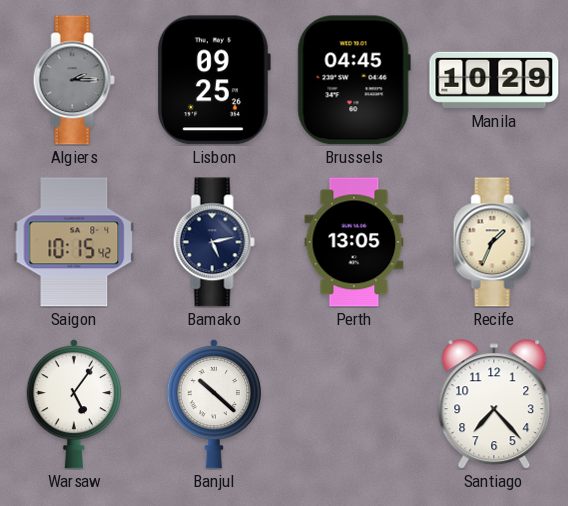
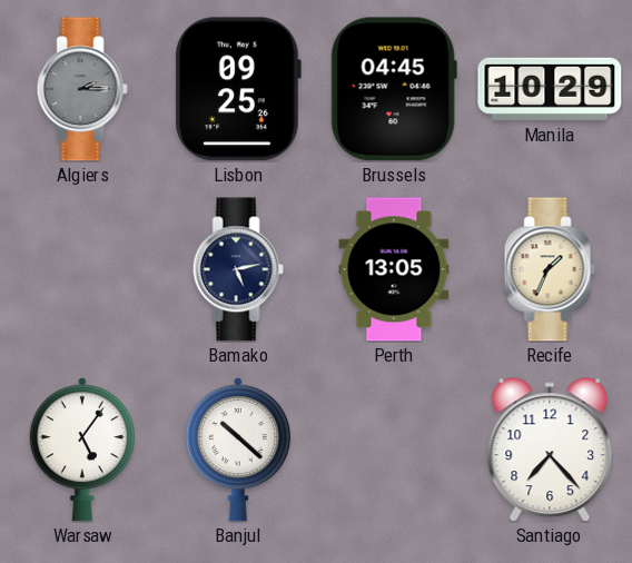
Saigon: 10:15 -> none
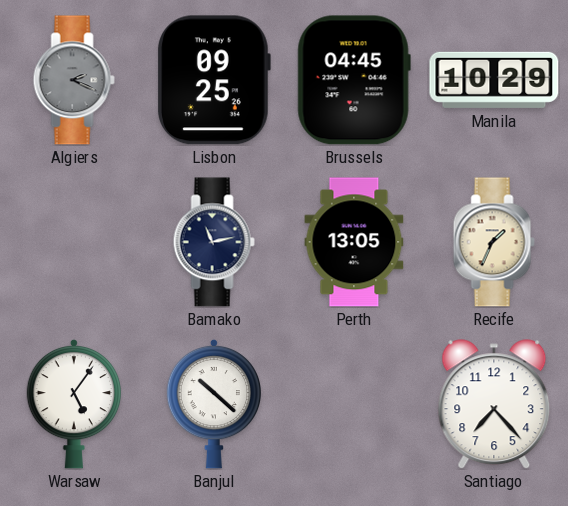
Algiers: 2:15 -> 2:19
Bamako: 5:13 -> 11:13
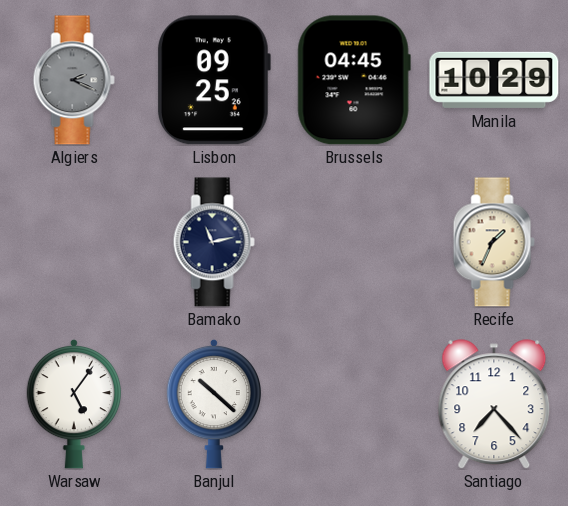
Perth: 13:05 -> none
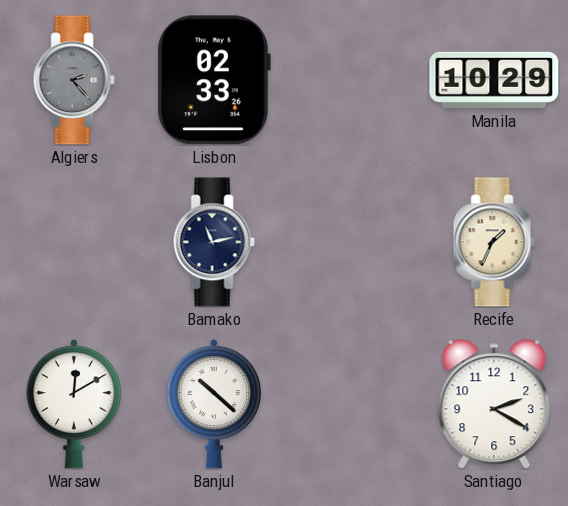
Algiers: 2:19 -> 2:23
Lisbon: 09:25 -> 02:33
Brussels: 04:45 -> none
Warsaw: 5:06 -> 12:10
Santiago: 7:23 -> 2:20
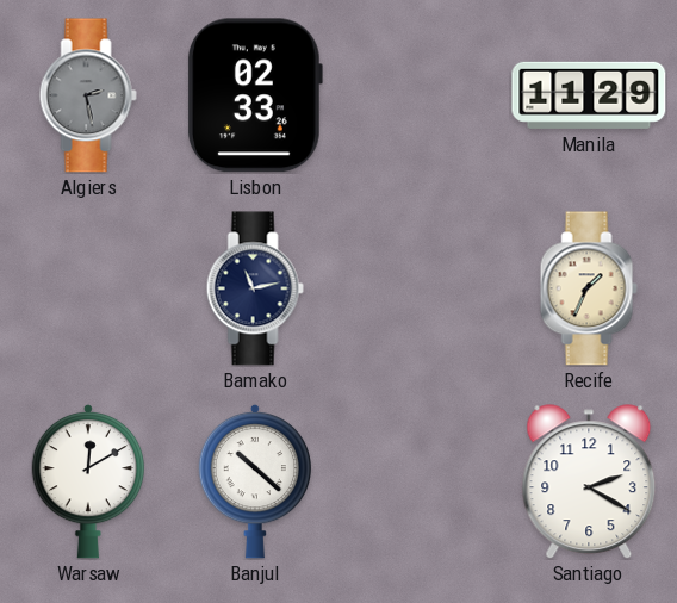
Algiers: 2:23 -> 2:28
Manila: 10:29 -> 11:29
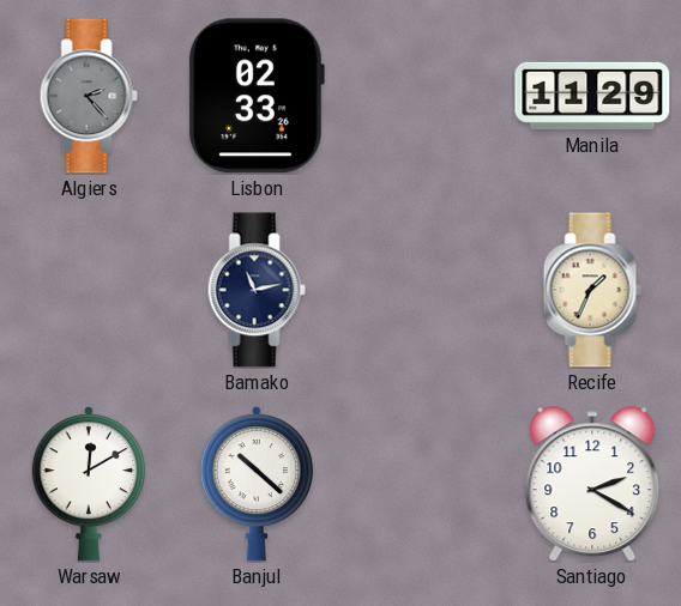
Algiers: 2:28 -> 2:23
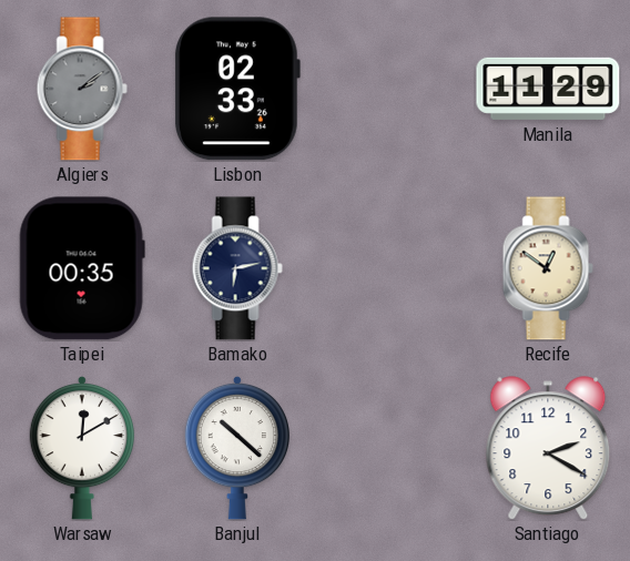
Algiers: 2:23 -> 2:09
Taipei: none -> 00:35
Bamako: 11:13 -> 6:13
Recife: 1:34 -> 12:51
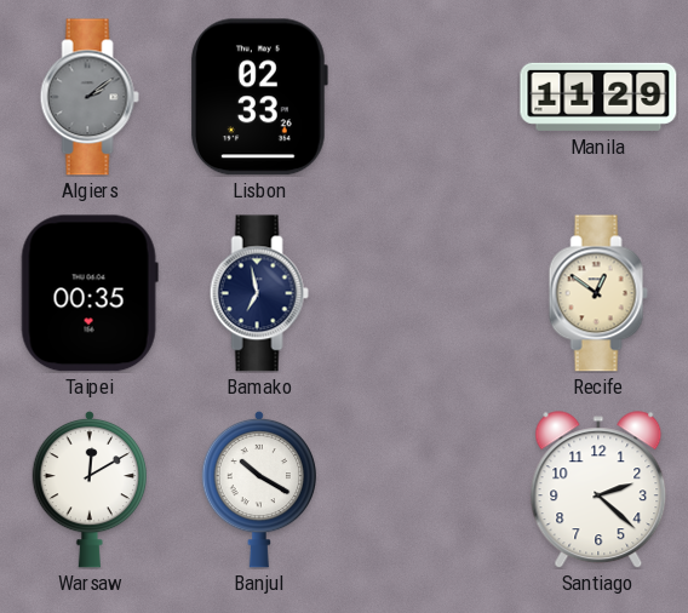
Bamako: 6:13 -> 6:58
Banjul: 10:22 -> 10:20
Santiago: 2:20 -> 2:22
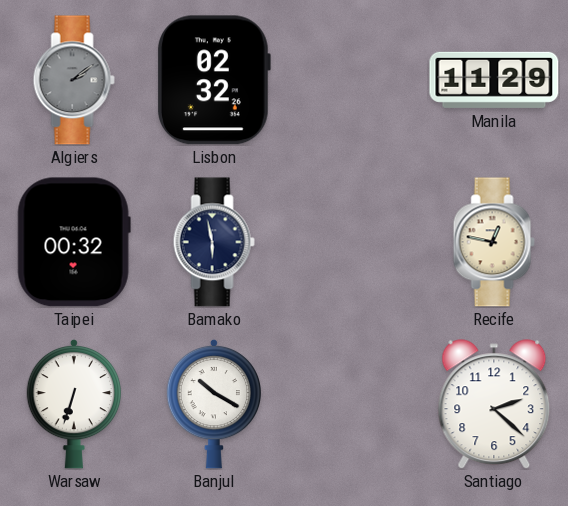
Lisbon: 02:33 -> 02:32
Taipei: 00:35 -> 00:32
Bamako: 6:58 -> 5:58
Recife: 12:51 -> 12:47
Warsaw: 12:10 -> 6:33
